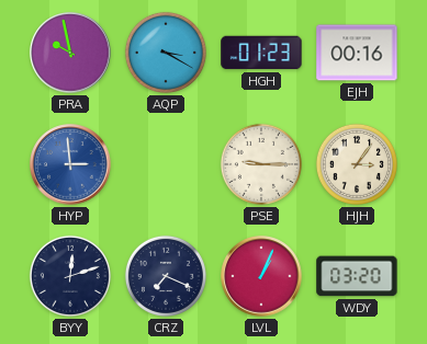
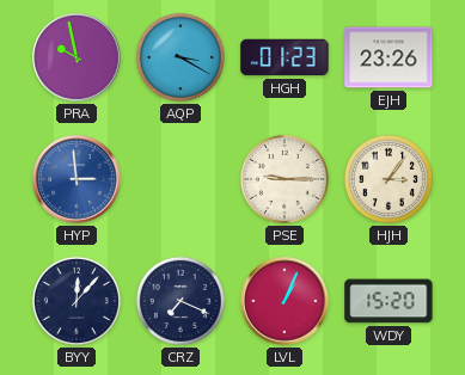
EJH: 00:16 -> 23:26
BYY: 12:12 -> 12:07
WDY: 03:20 -> 15:20
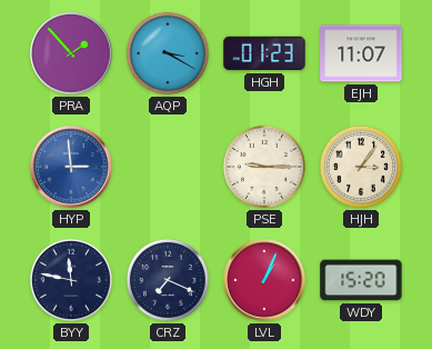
PRA: 9:58 -> 1:53
EJH: 23:26 -> 11:07
BYY: 12:07 -> 11:47
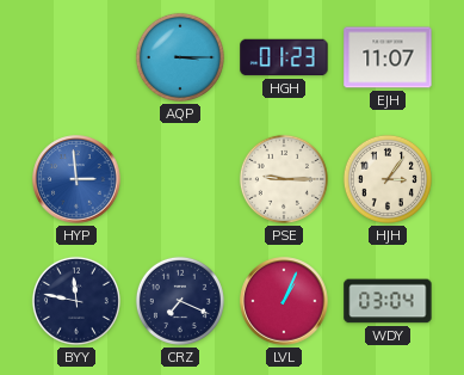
PRA: 1:53 -> none
AQP: 3:20 -> 3:15
WDY: 15:20 -> 03:04
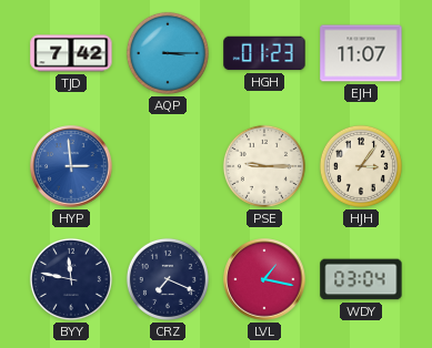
TJD: none -> 7:42
LVL: 1:04 -> 1:17
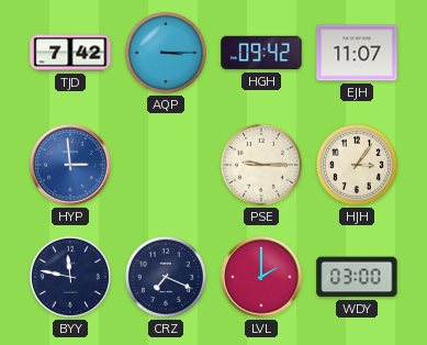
HGH: 01:23 -> 09:42
LVL: 1:17 -> 2:00
WDY: 03:04 -> 03:00
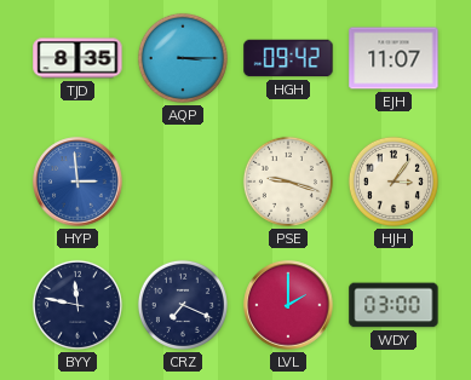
TJD: 7:42 -> 8:35
PSE: 9:15 -> 9:18
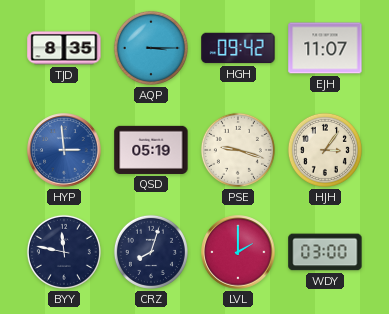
QSD: none -> 05:19
CRZ: 7:19 -> 8:03
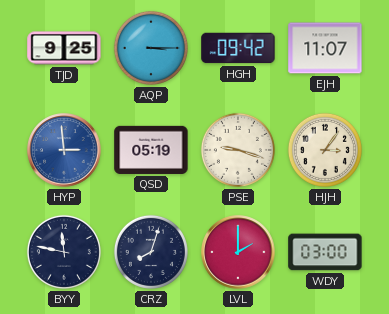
TJD: 8:35 -> 9:25
